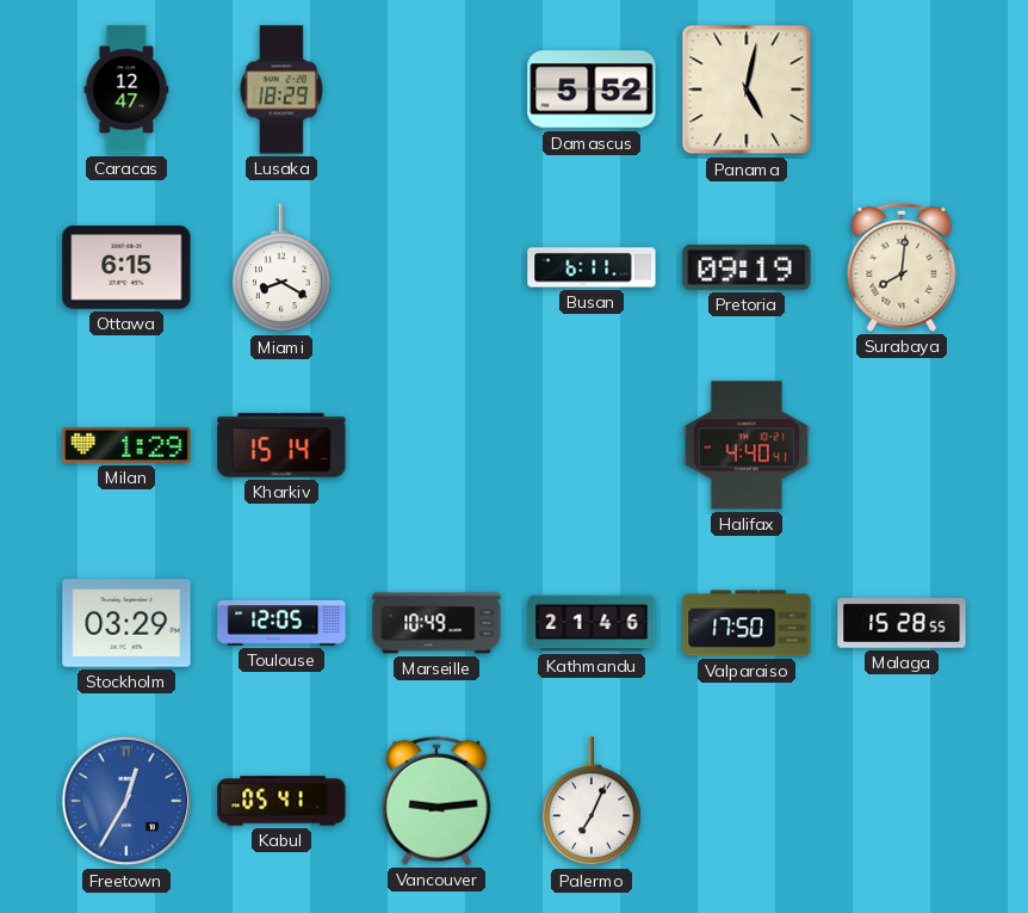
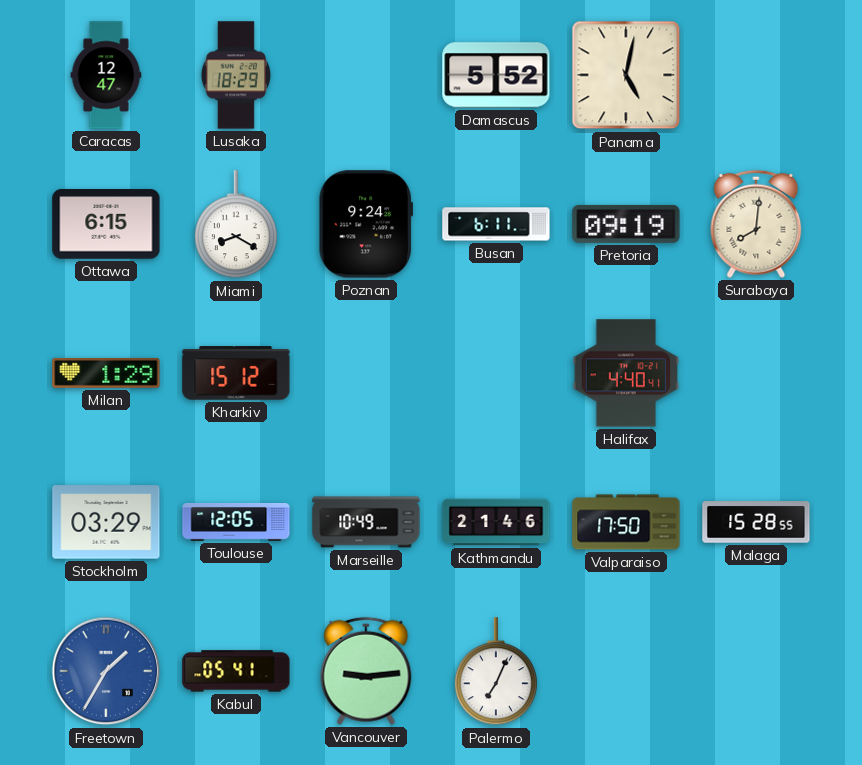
Poznan: none -> 9:24
Kharkiv: 15:14 -> 15:12
Freetown: 12:35 -> 1:35
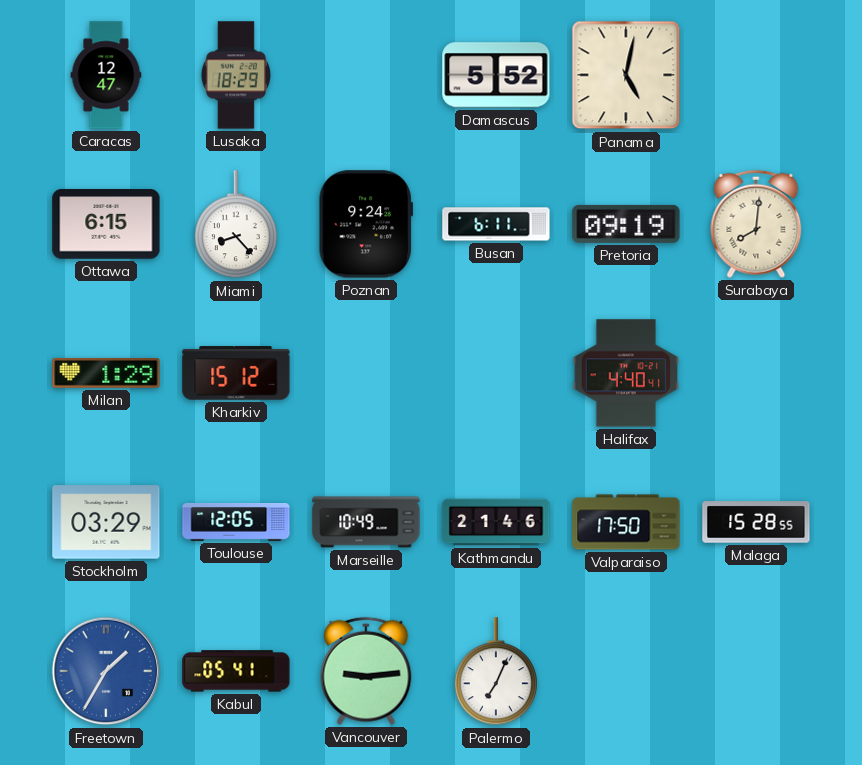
Miami: 8:20 -> 8:23
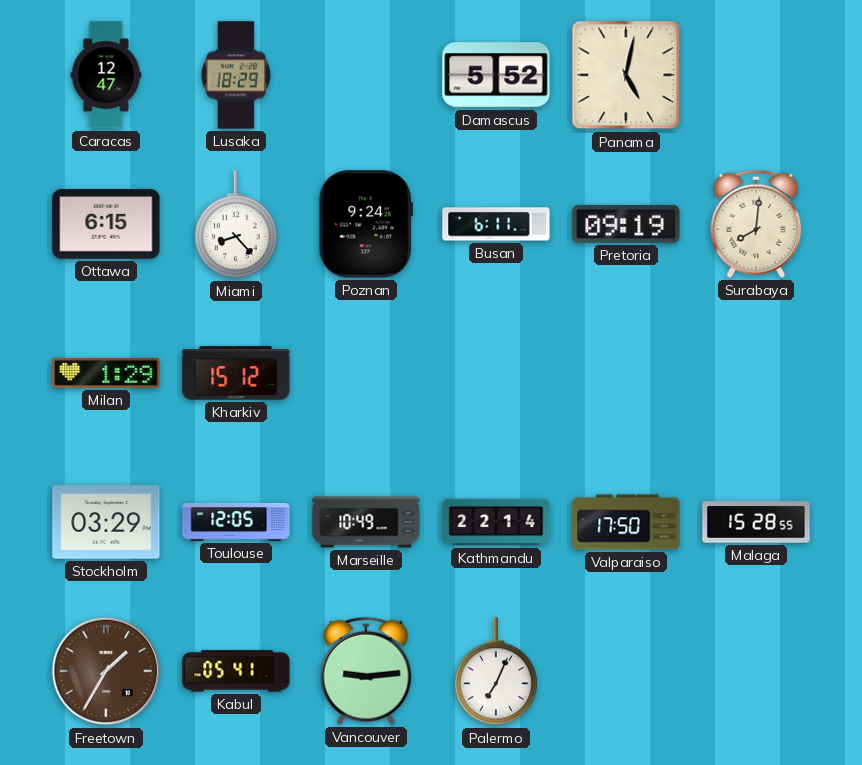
Halifax: 4:40 -> none
Kathmandu: 21:46 -> 22:14
Freetown dial: blue -> brown
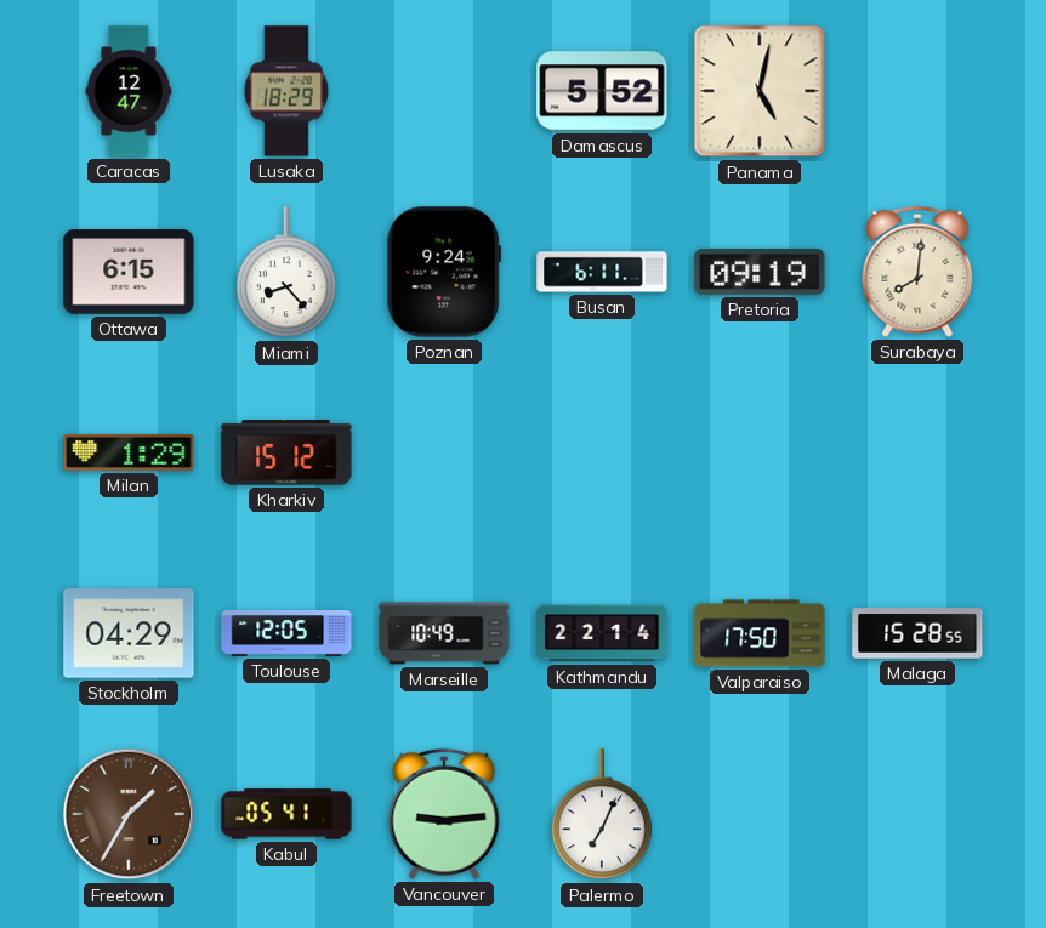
Stockholm: 03:29 -> 04:29
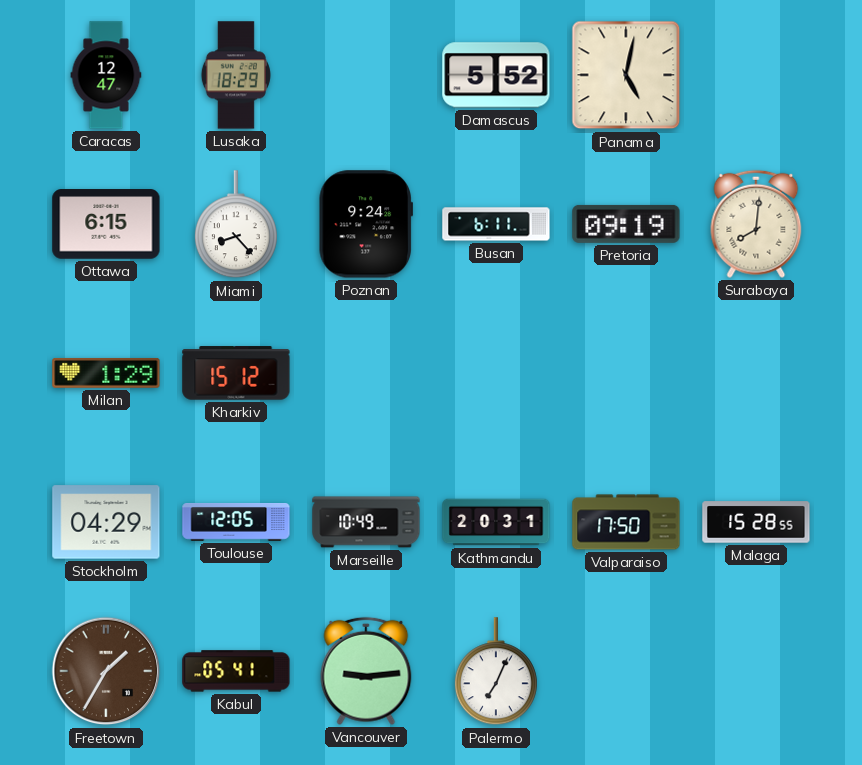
Kathmandu: 22:14 -> 20:31
